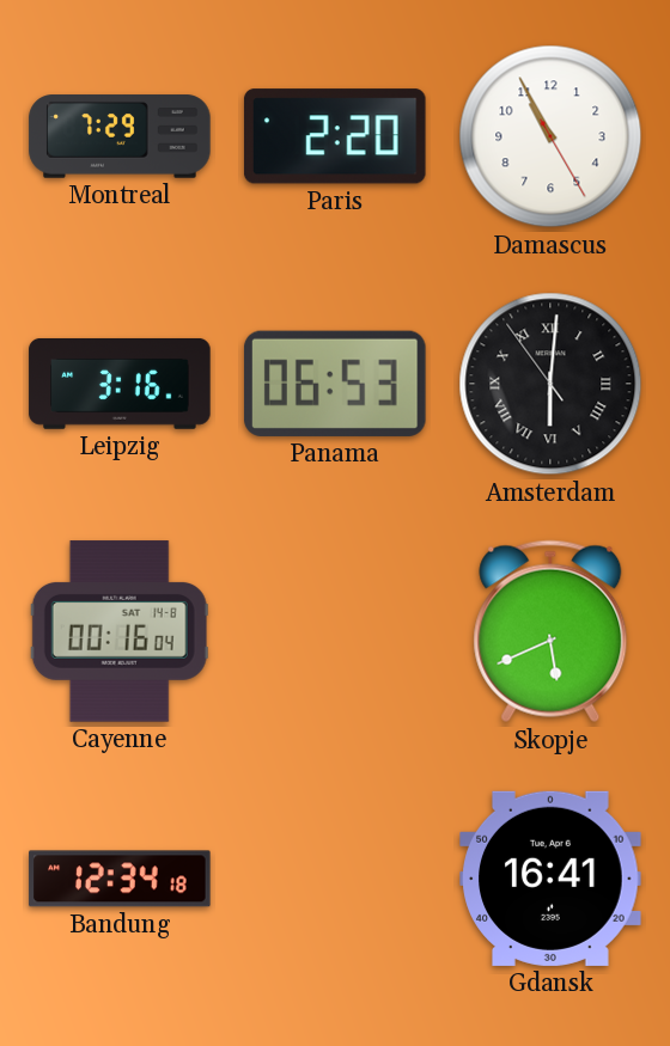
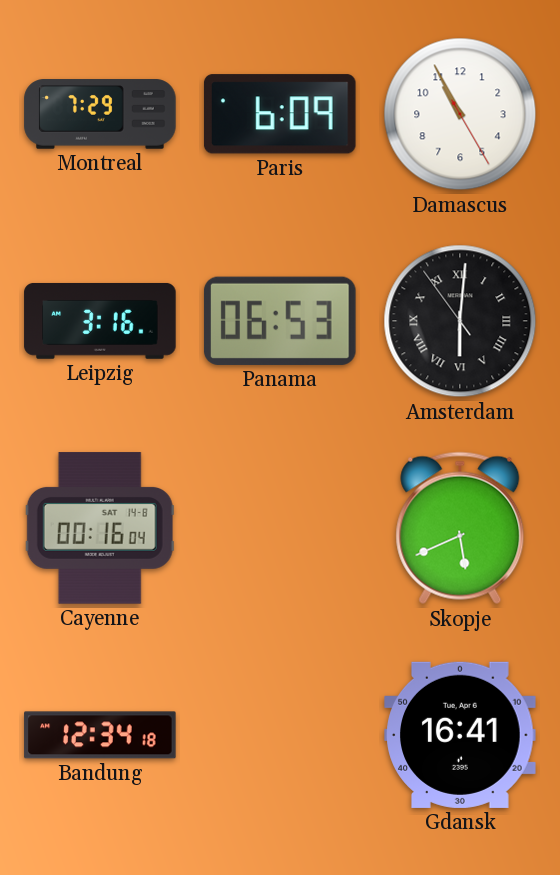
Paris: 2:20 -> 6:09
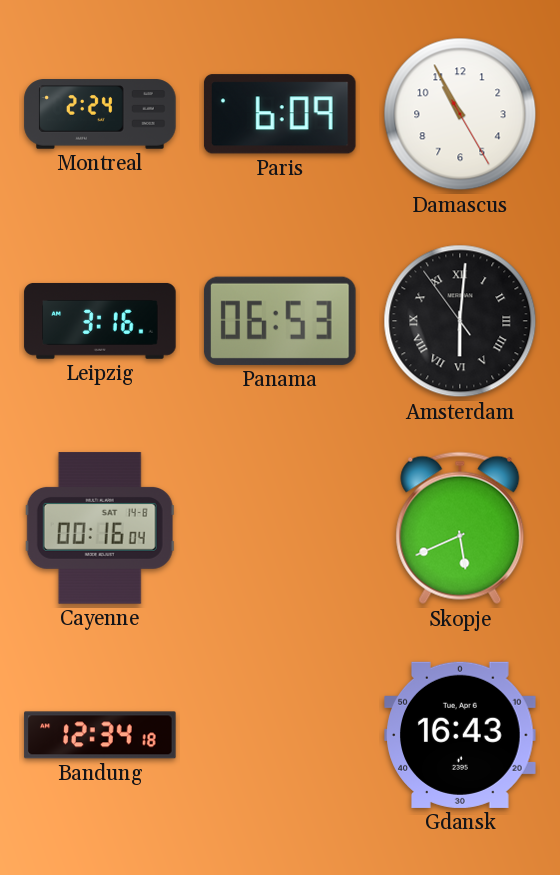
Montreal: 7:29 -> 2:24
Gdansk: 16:41 -> 16:43
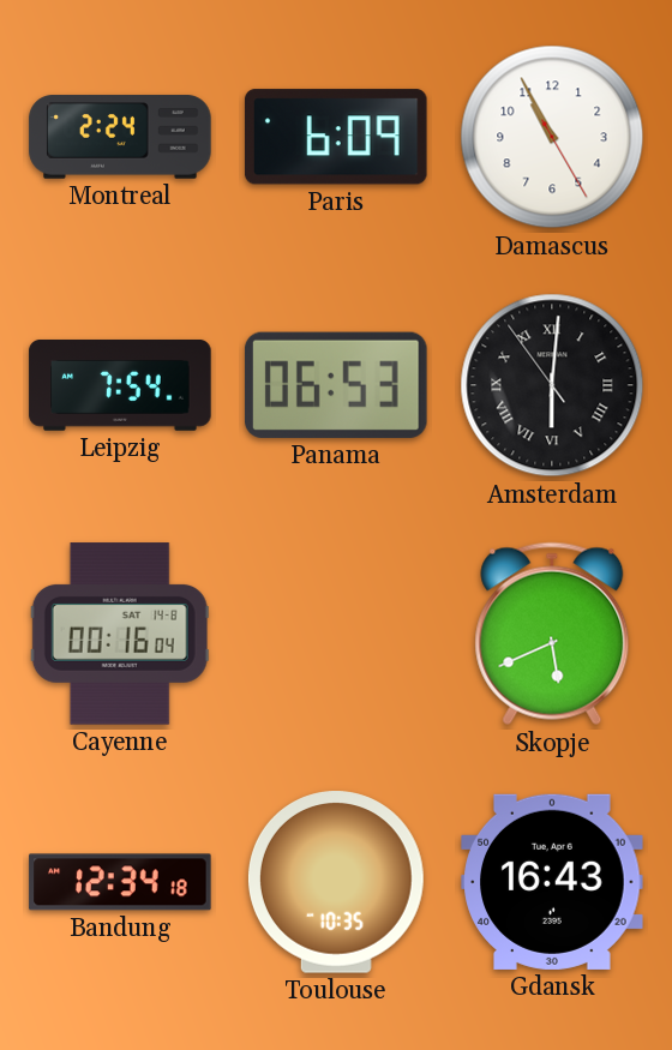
Leipzig: 3:16 -> 7:54
Toulouse: none -> 10:35
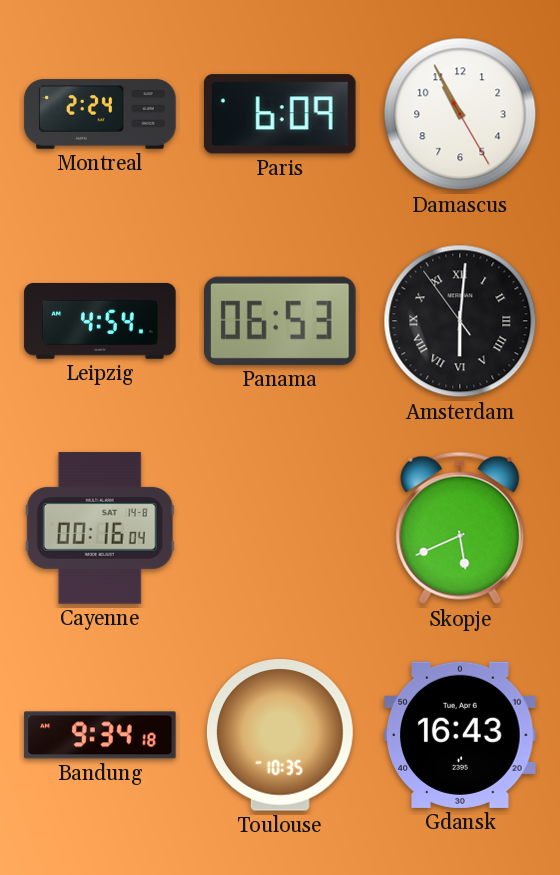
Leipzig: 7:54 -> 4:54
Bandung: 12:34 -> 9:34
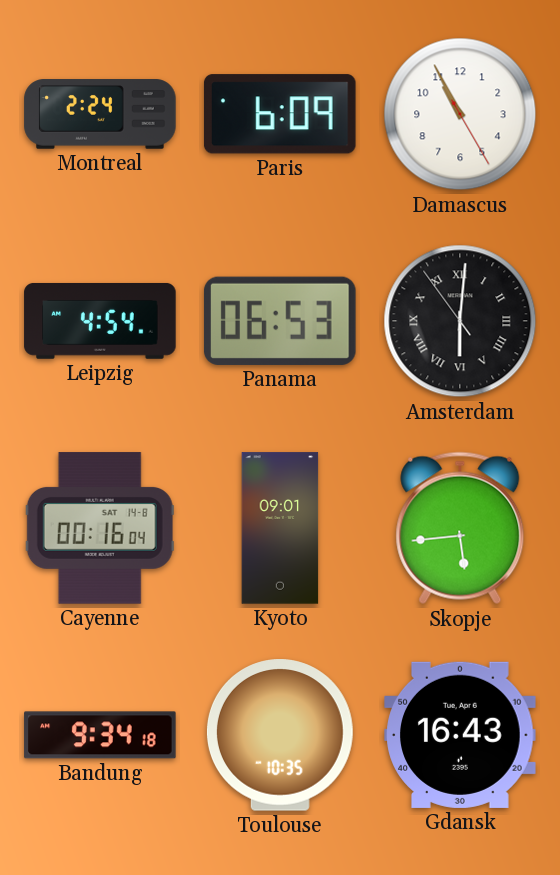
Kyoto: none -> 09:01
Skopje: 5:41 -> 5:44
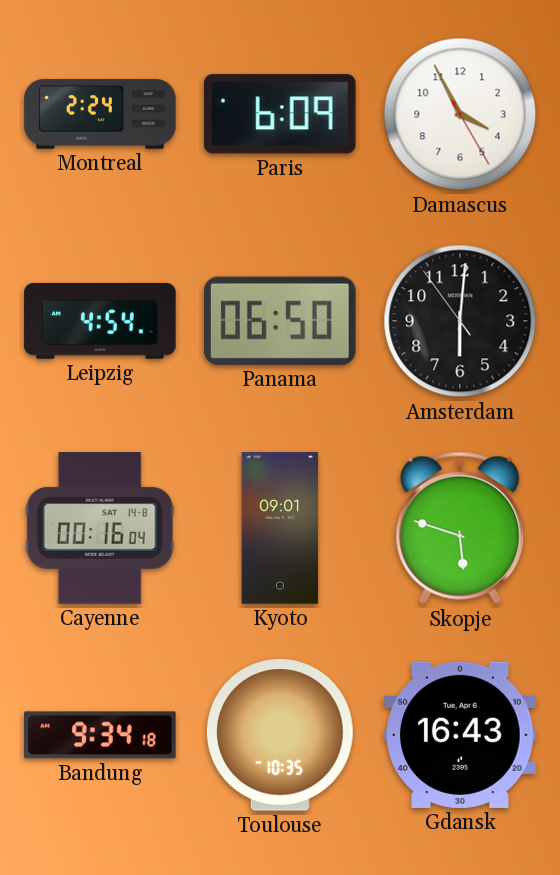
Damascus: 10:55 -> 3:55
Panama: 06:53 -> 06:50
Amsterdam numerals: Roman -> Arabic
Skopje: 5:44 -> 5:48
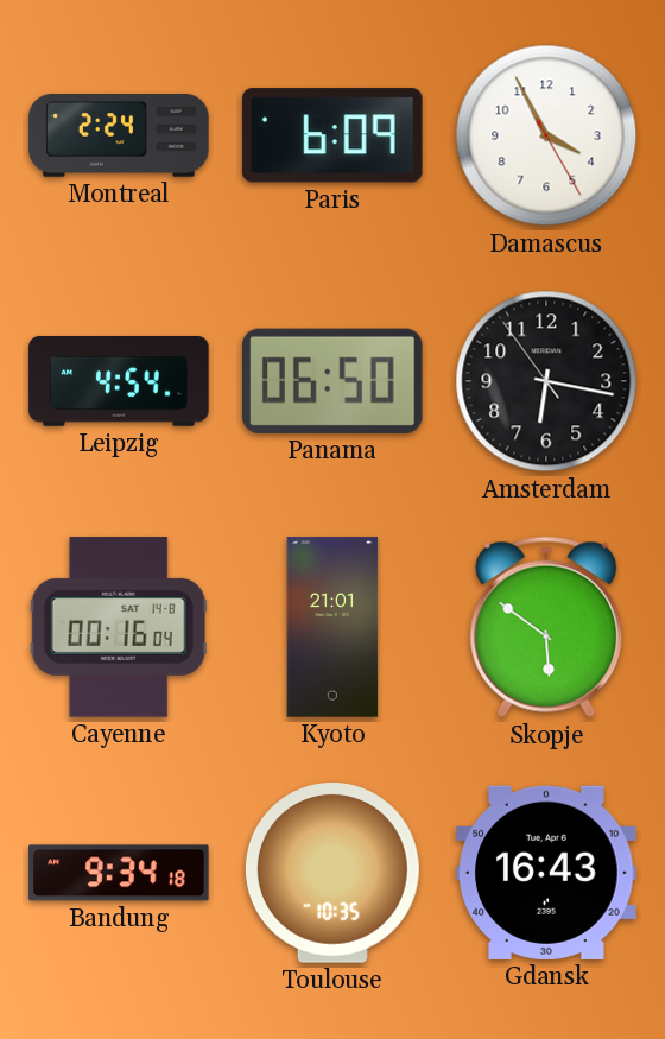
Amsterdam: 6:00 -> 6:16
Kyoto: 09:01 -> 21:01
Skopje: 5:48 -> 5:51
